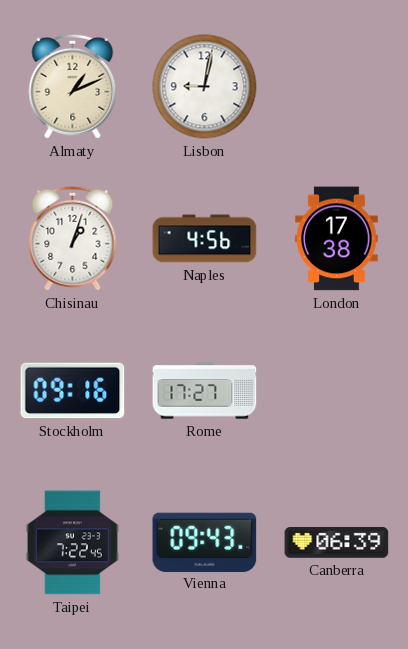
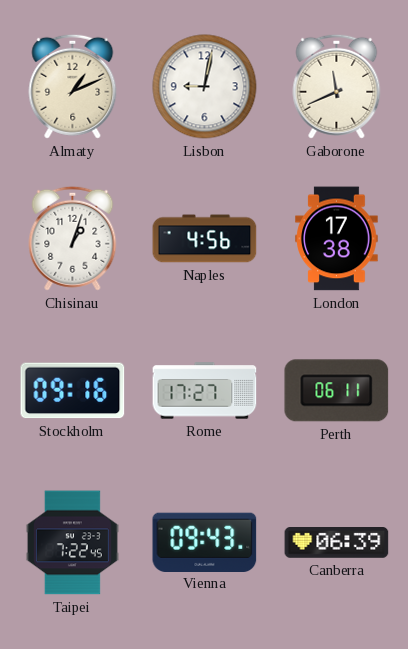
Gaborone: none -> 11:41
Perth: none -> 06:11
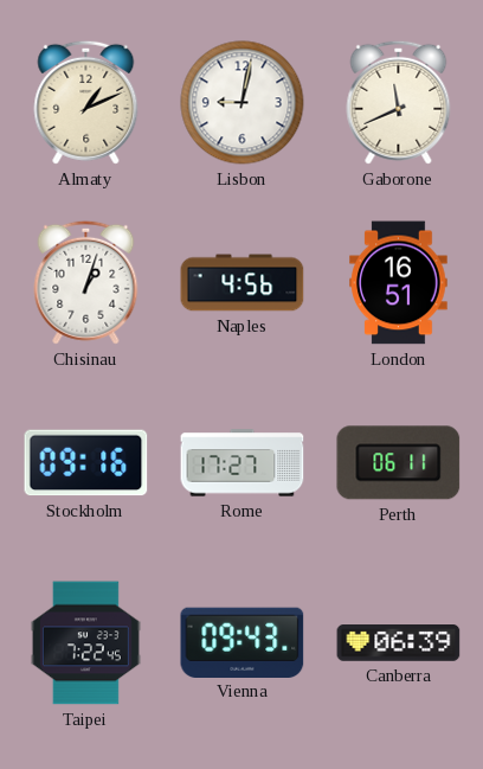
London: 17:38 -> 16:51
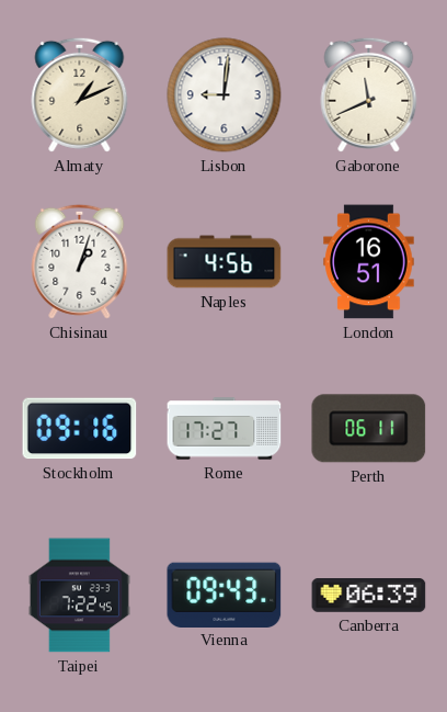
Lisbon: 9:02 -> 9:01
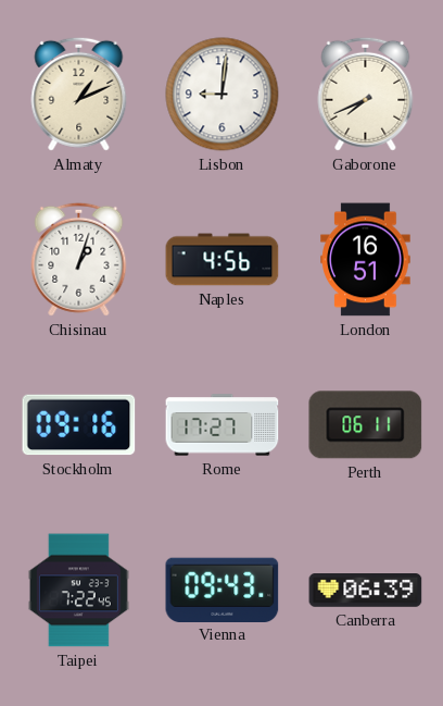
Gaborone: 11:41 -> 7:41
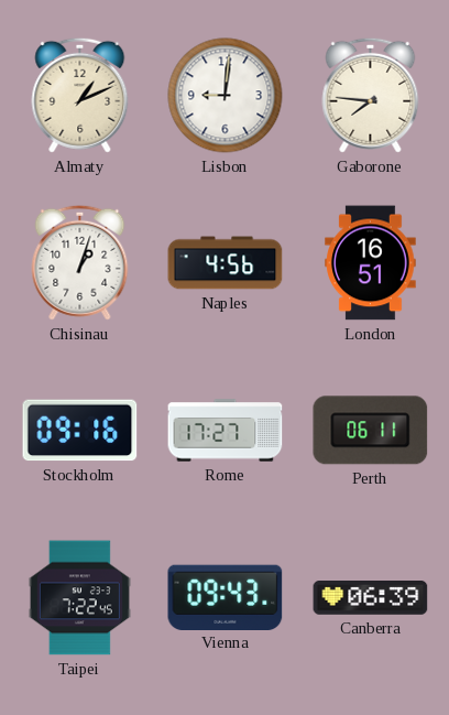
Gaborone: 7:41 -> 7:46
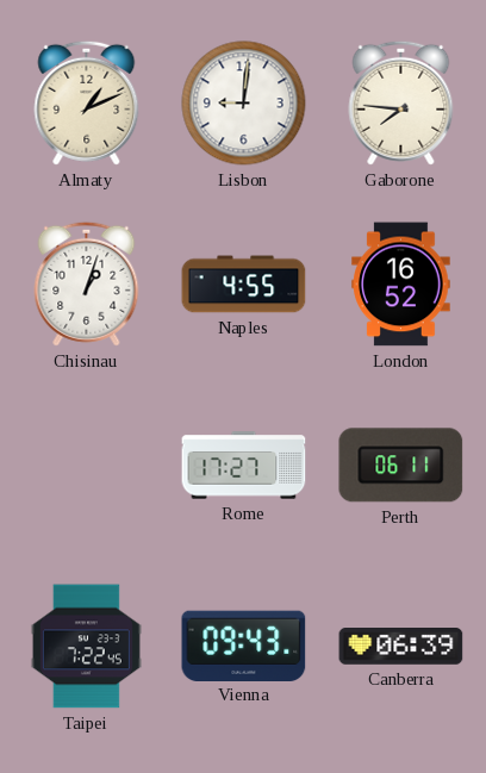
Naples: 4:56 -> 4:55
London: 16:51 -> 16:52
Stockholm: 09:16 -> none
